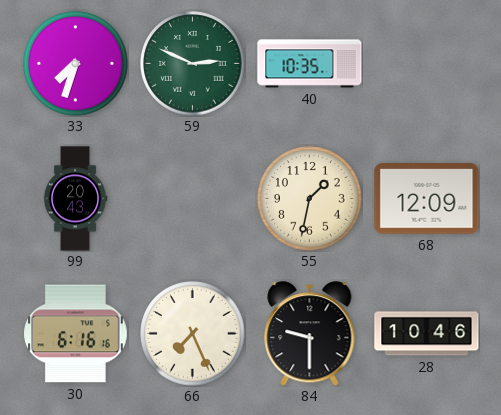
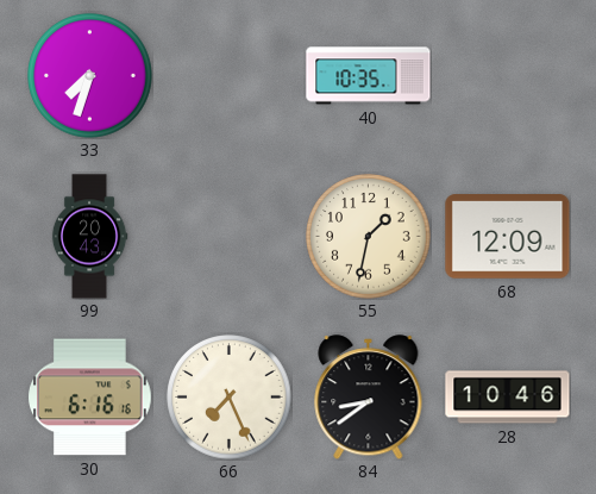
59: 2:49 -> none
84: 9:30 -> 8:39
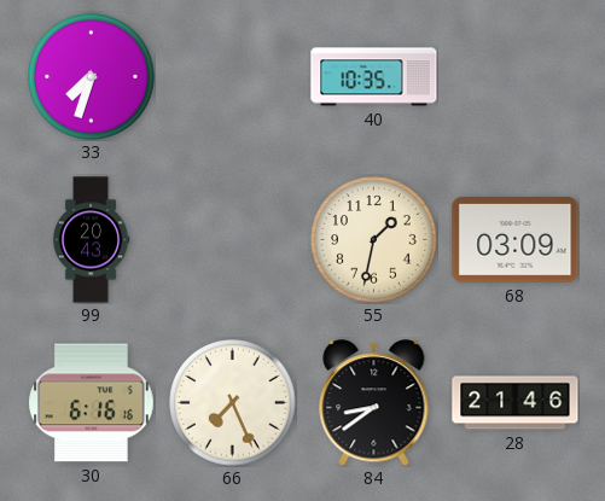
68: 12:09 -> 03:09
28: 10:46 -> 21:46
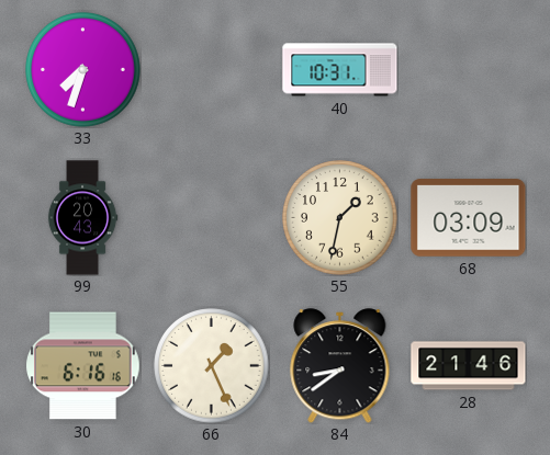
40: 10:35 -> 10:31
66: 7:26 -> 1:26
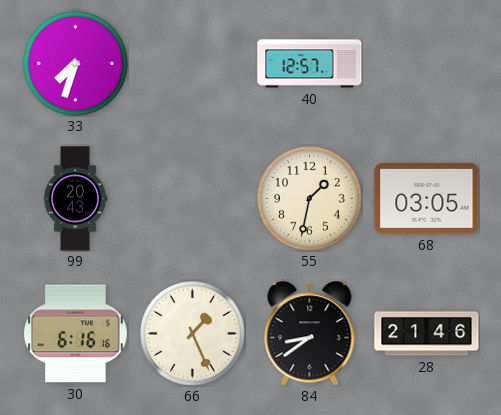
40: 10:31 -> 12:57
68: 03:09 -> 03:05
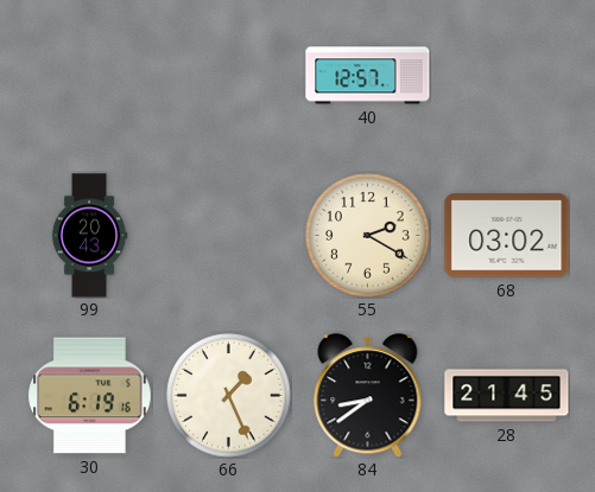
33: 7:33 -> none
55: 1:32 -> 2:20
68: 03:05 -> 03:02
30: 6:16 -> 6:19
28: 21:46 -> 21:45
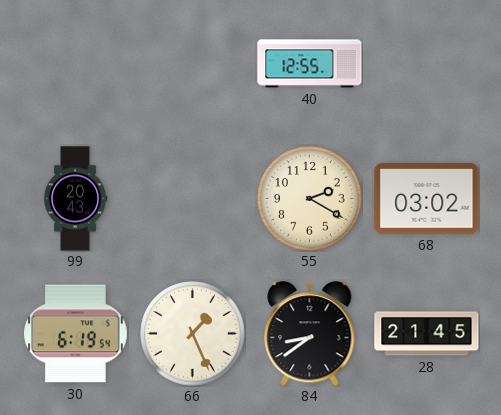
40: 12:57 -> 12:55
30: 6:19:16 -> 6:19:54
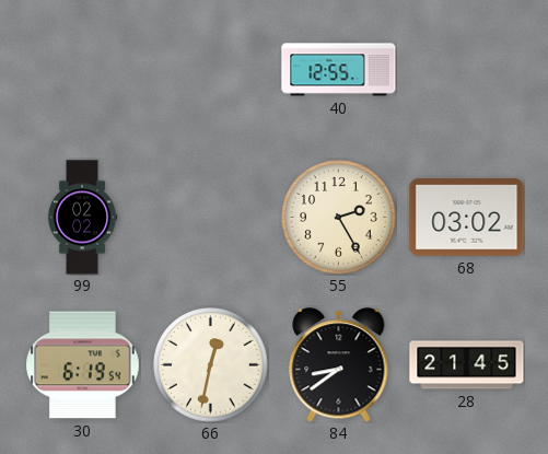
99: 20:43 -> 02:02
55: 2:20 -> 2:25
66: 1:26 -> 12:32
